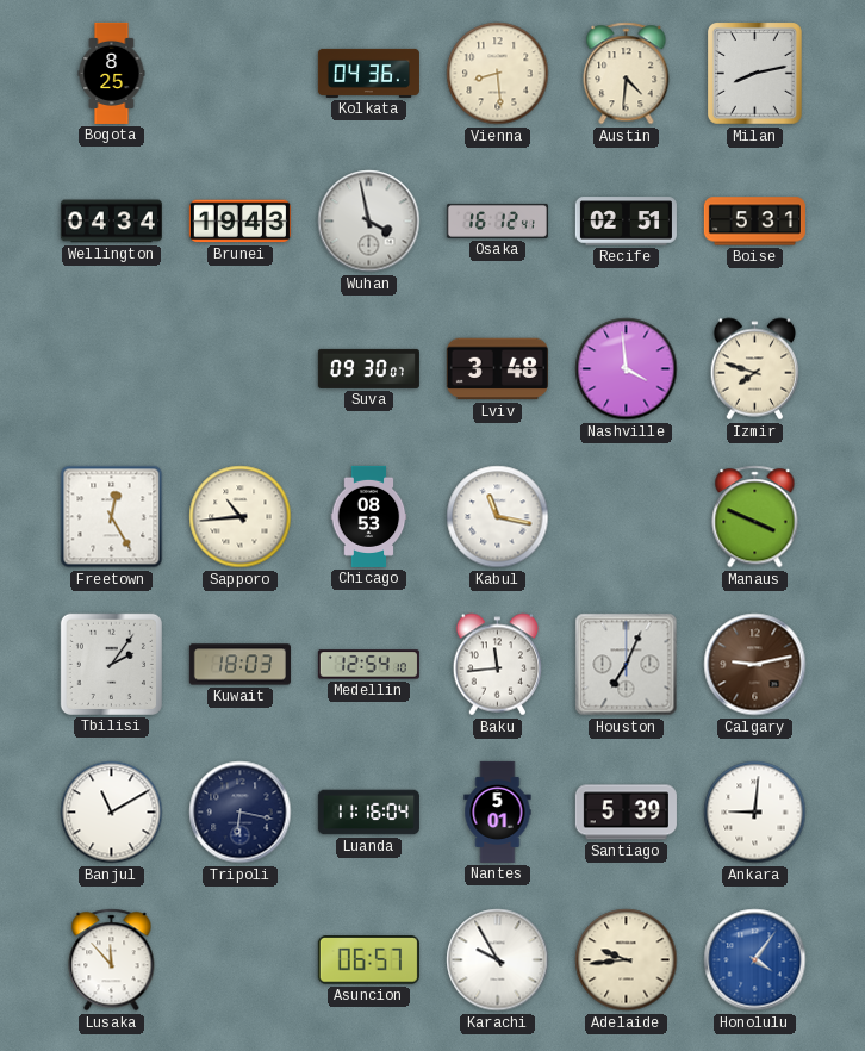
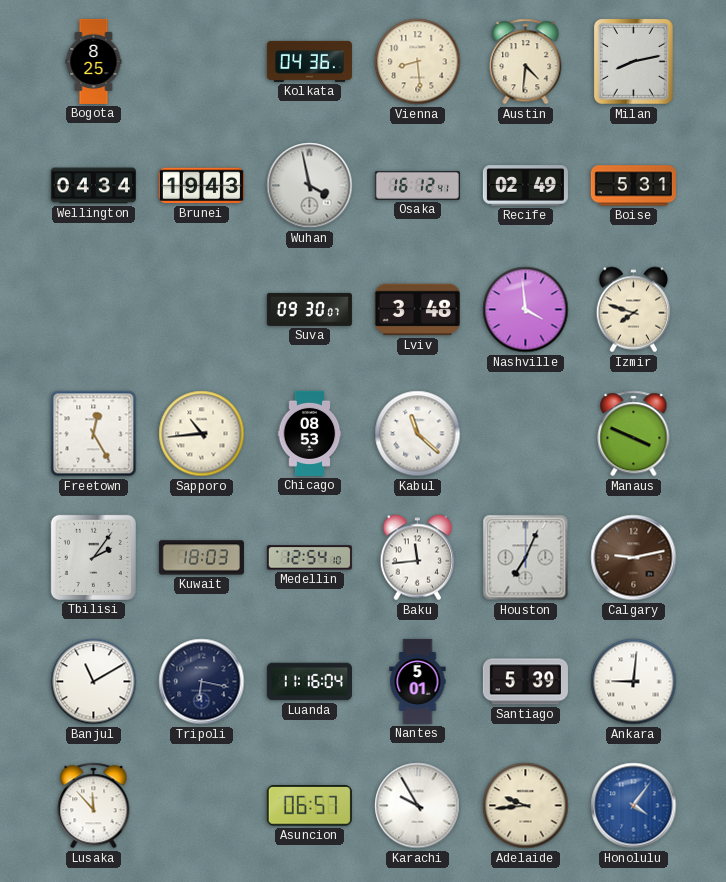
Recife: 02:51 -> 02:49
Kabul: 11:17 -> 11:22
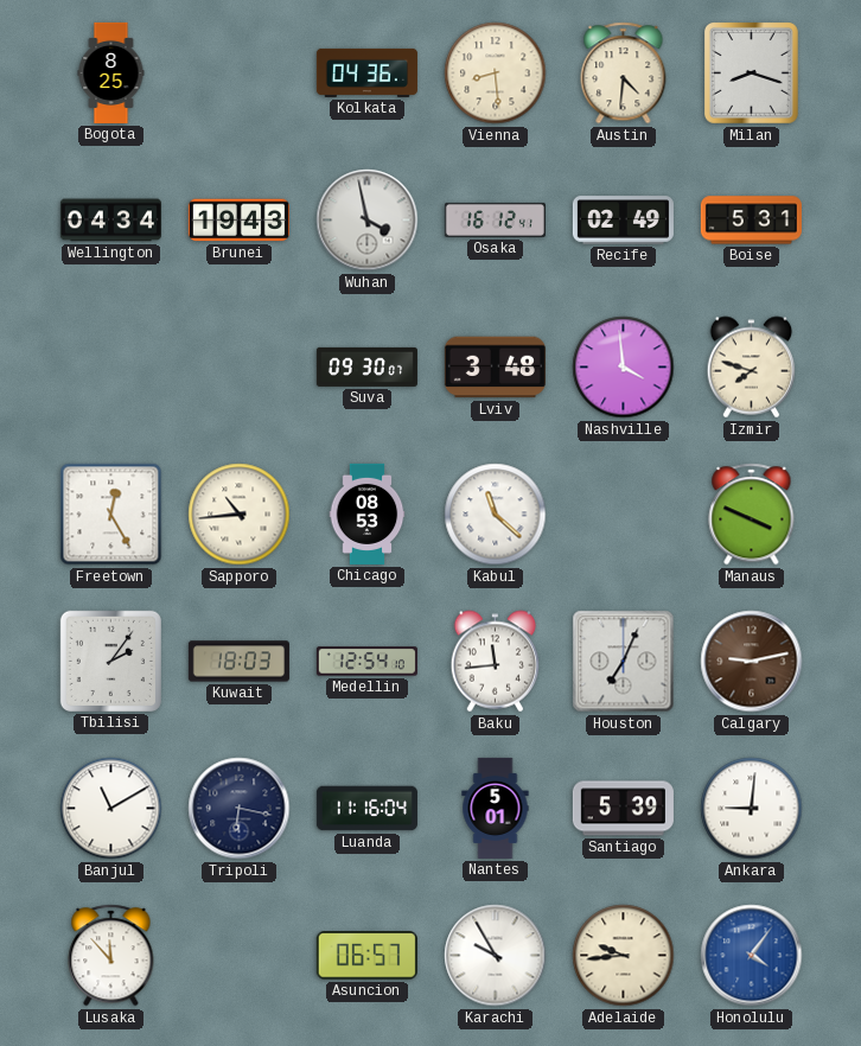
Milan: 8:13 -> 8:18
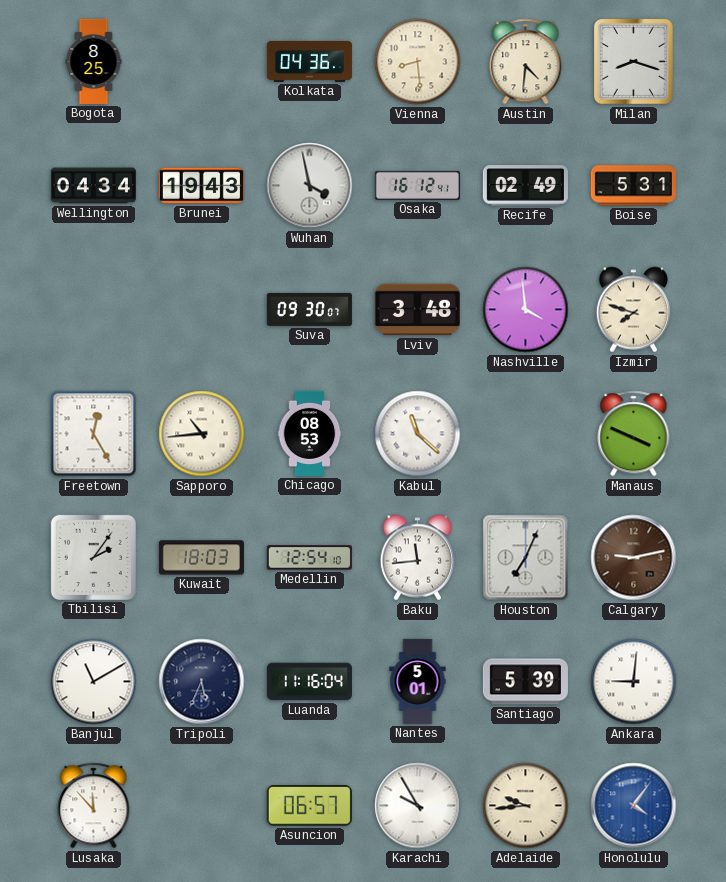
Tripoli: 6:17 -> 5:34
